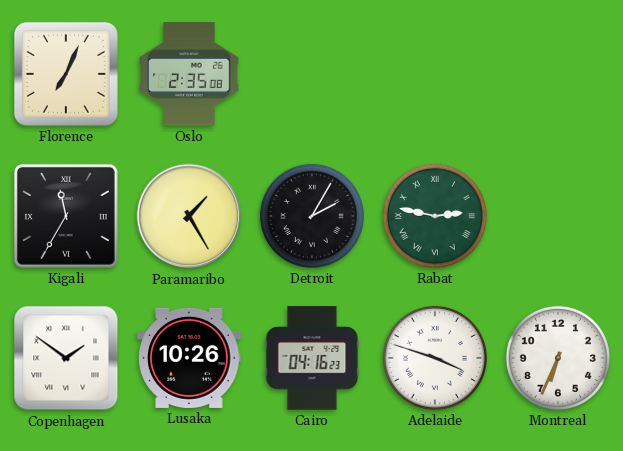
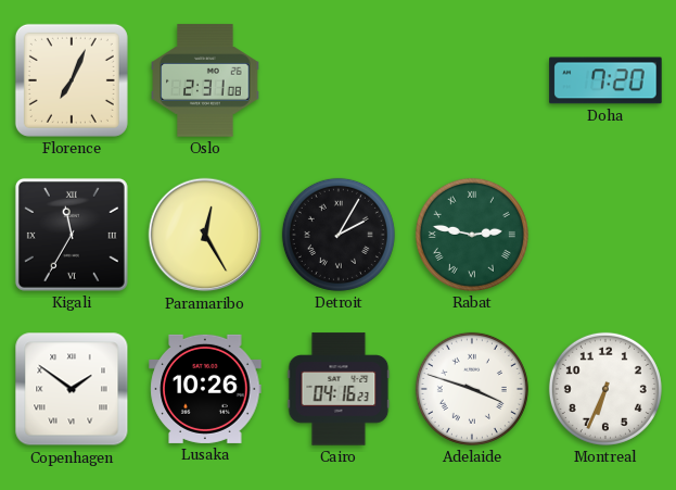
Oslo: 2:35 -> 2:31
Doha: none -> 7:20
Paramaribo: 1:25 -> 12:25
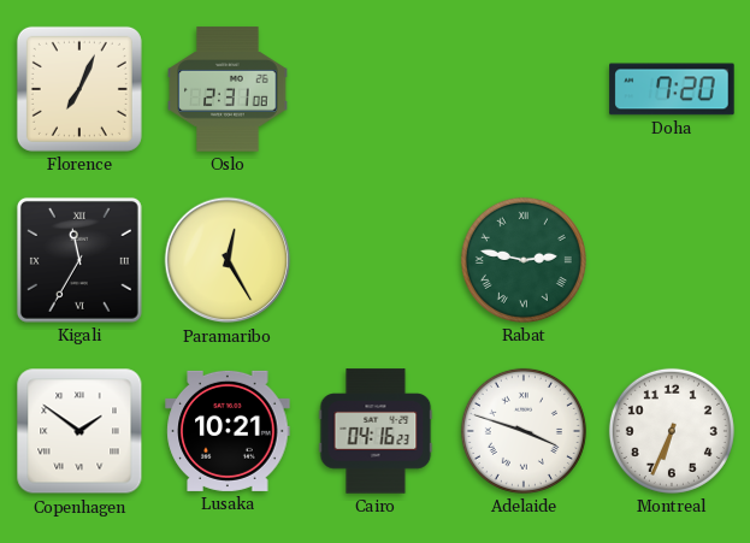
Detroit: 2:05 -> none
Lusaka: 10:26 -> 10:21
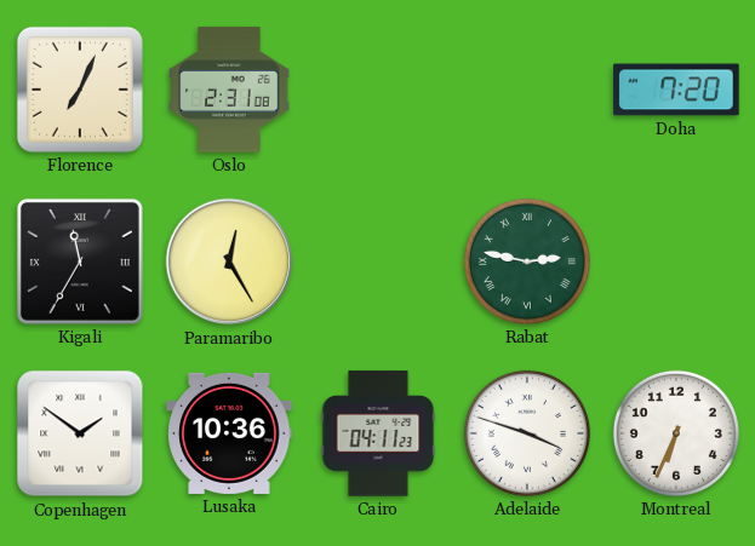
Lusaka: 10:21 -> 10:36
Cairo: 04:16 -> 04:11
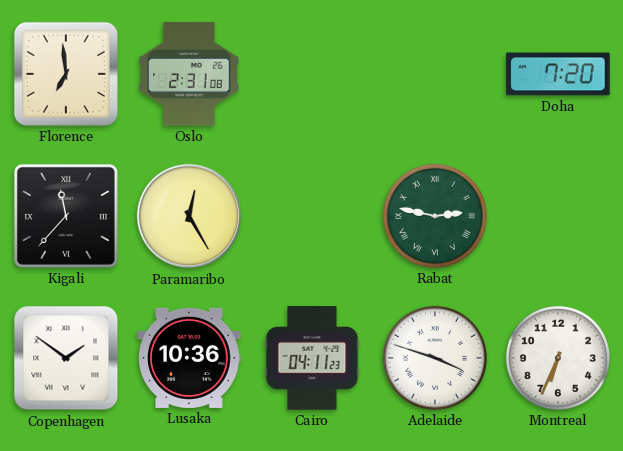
Florence: 7:04 -> 6:59
Kigali: 11:35 -> 11:37
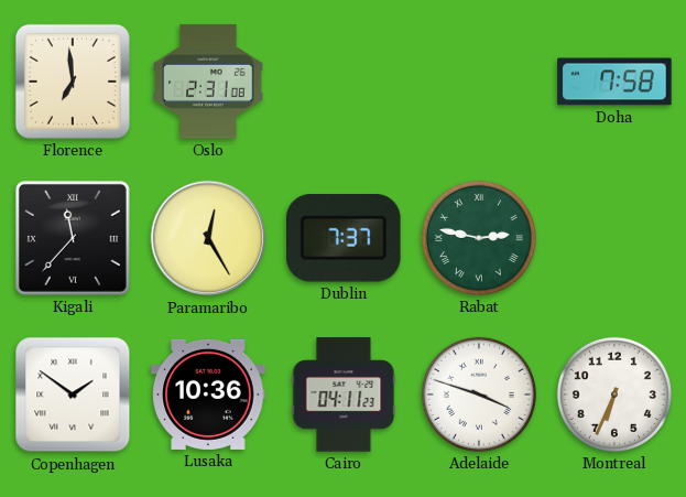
Doha: 7:20 -> 7:58
Dublin: none -> 7:37
